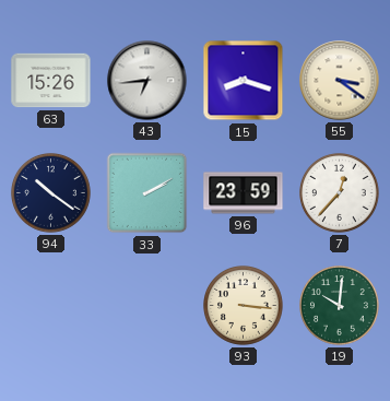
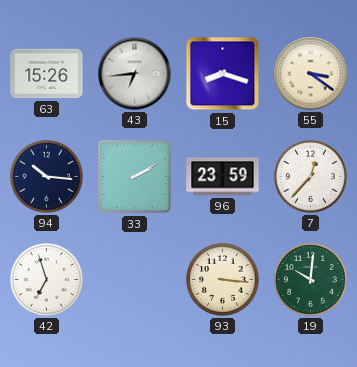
94: 10:21 -> 10:16
42: none -> 6:57
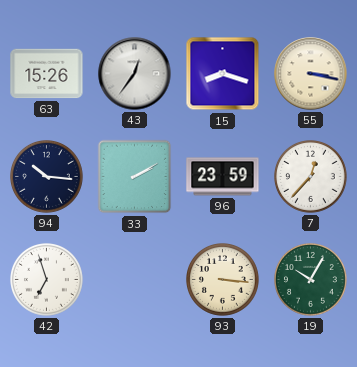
43: 6:44 -> 12:36
55: 3:21 -> 3:17
19: 10:01 -> 10:05
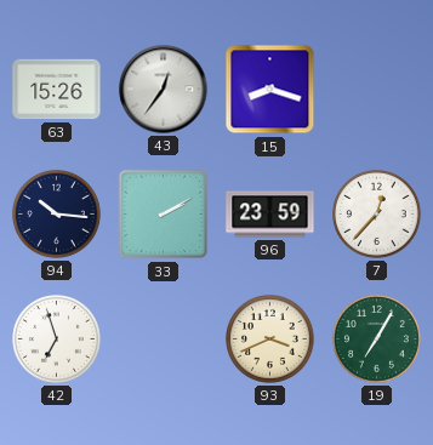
55: 3:17 -> none
93: 3:16 -> 3:41
19: 10:05 -> 7:05
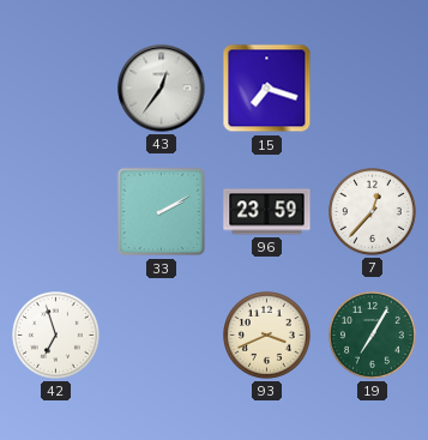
63: 15:26 -> none
15: 8:18 -> 7:18
94: 10:16 -> none
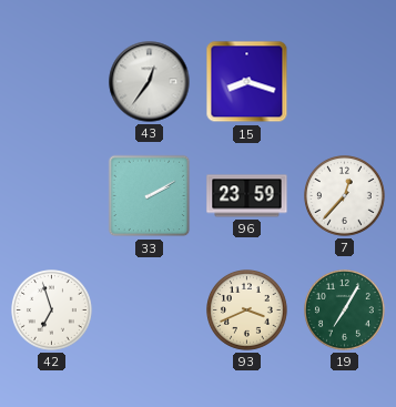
15: 7:18 -> 8:18
